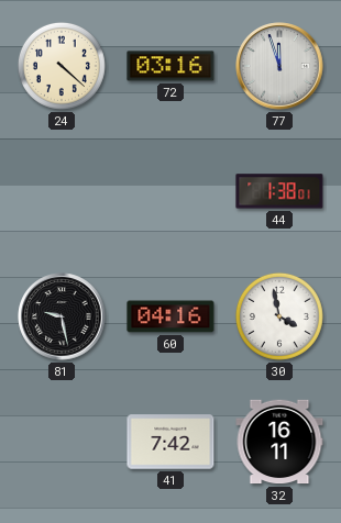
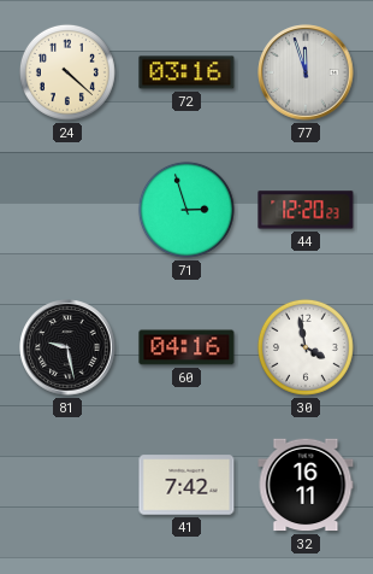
71: none -> 2:57
44: 1:38 -> 12:20
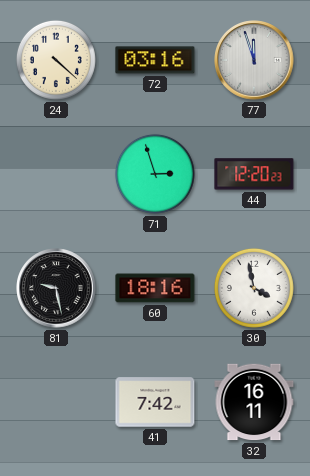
60: 04:16 -> 18:16
